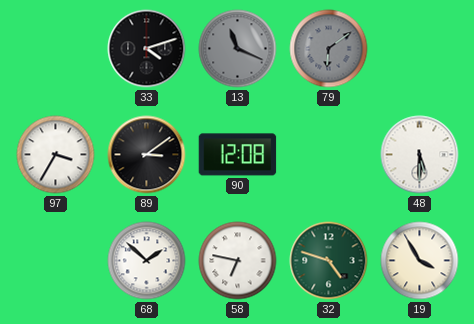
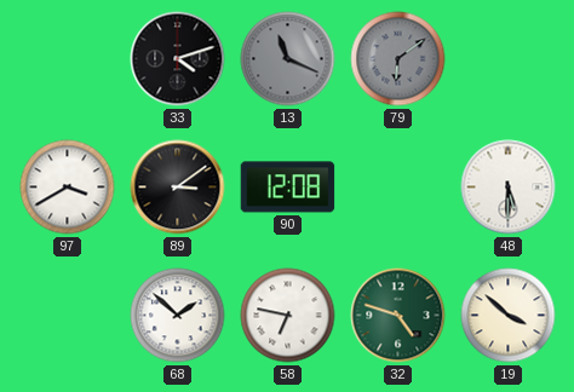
97: 3:35 -> 3:40
19: 3:55 -> 3:52
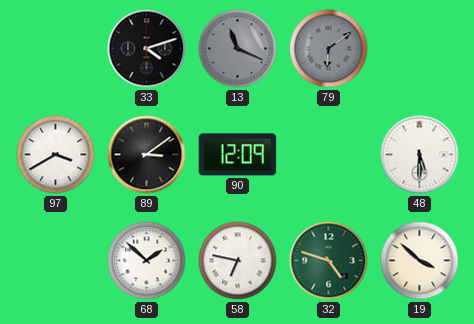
90: 12:08 -> 12:09
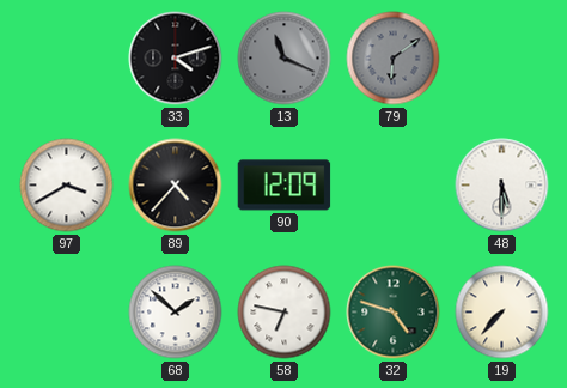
89: 3:09 -> 4:37
19: 3:52 -> 7:37
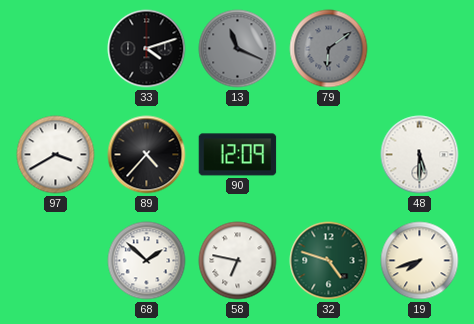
19: 7:37 -> 7:42
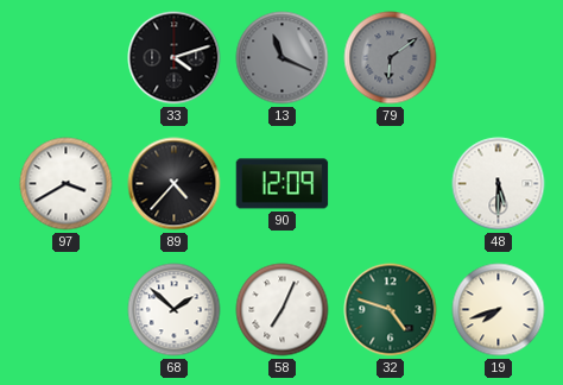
58: 6:47 -> 7:04
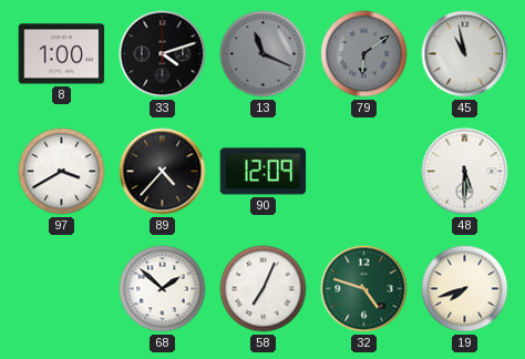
8: none -> 1:00
45: none -> 10:58
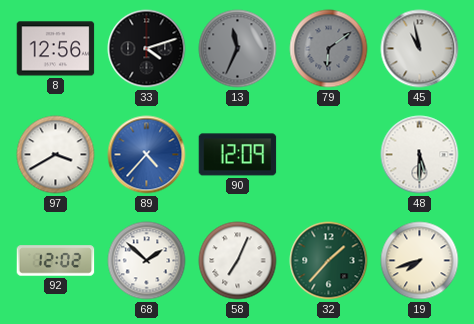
8: 1:00 -> 12:56
13: 11:19 -> 11:34
89 dial: black -> blue
92: none -> 12:02
32: 4:48 -> 1:37
